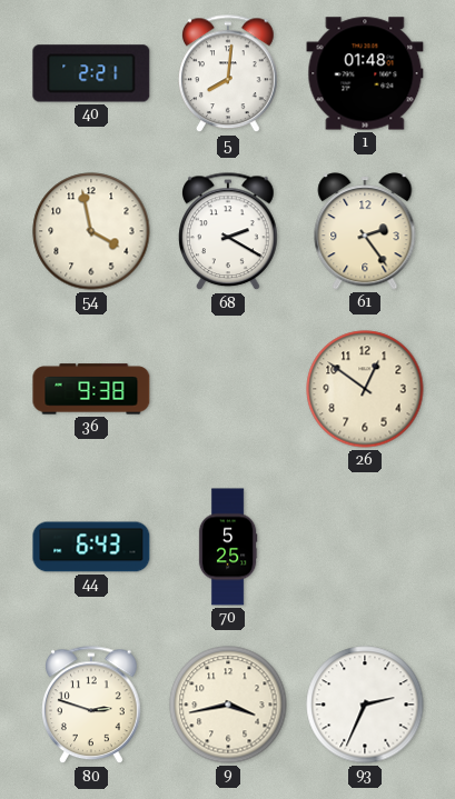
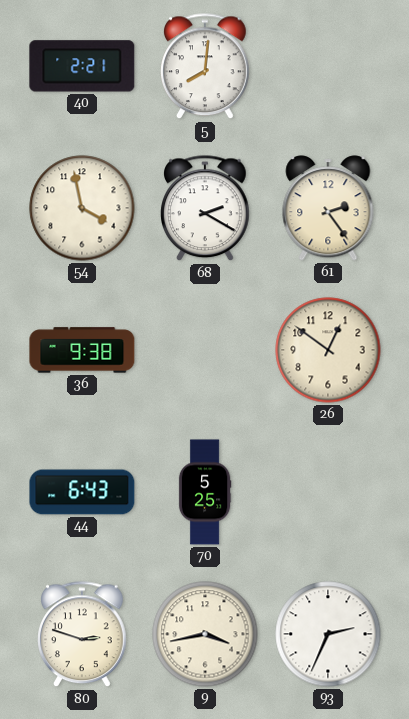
1: 01:48 -> none
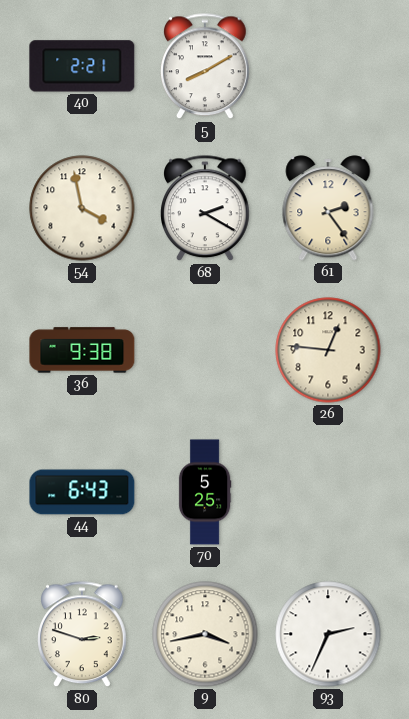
5: 8:01 -> 8:10
26: 12:51 -> 12:46
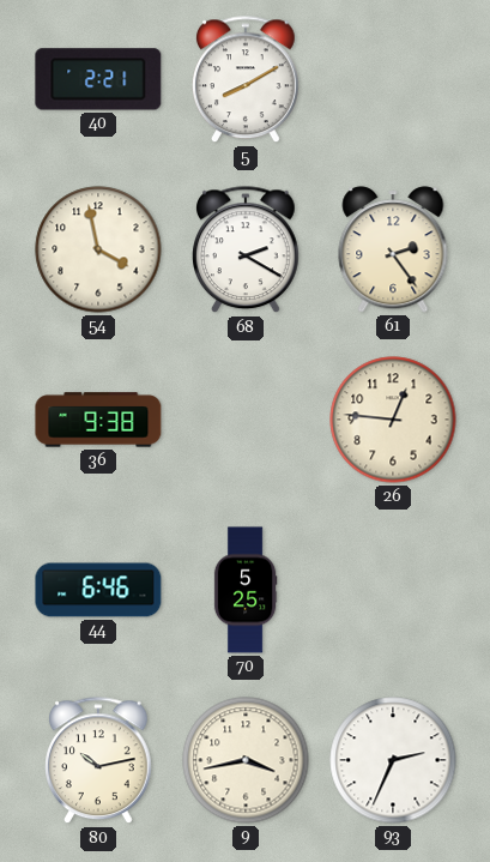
44: 6:43 -> 6:46
80: 2:48 -> 10:13
